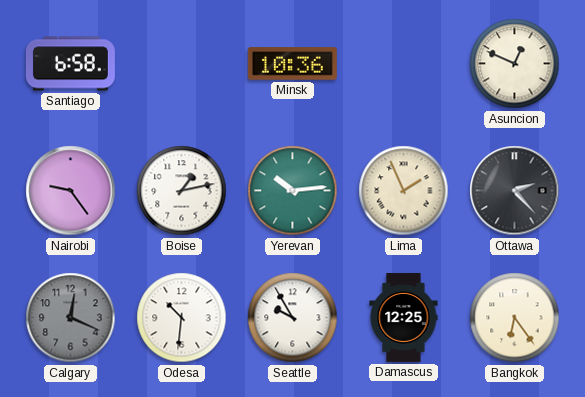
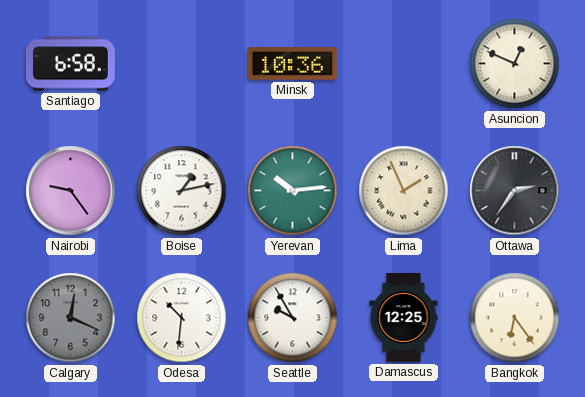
Ottawa: 2:23 -> 2:36
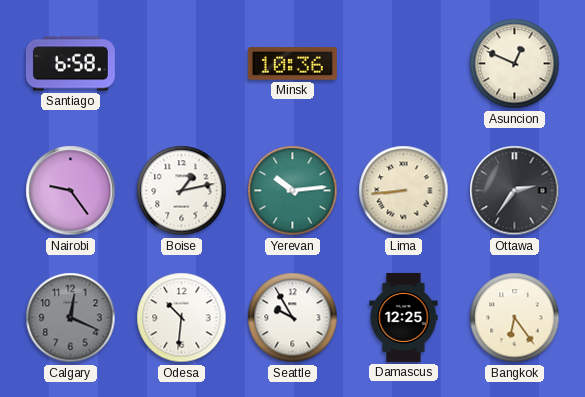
Lima: 1:56 -> 8:44
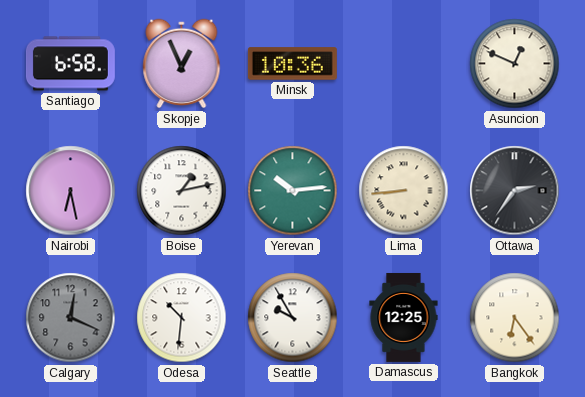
Skopje: none -> 12:56
Nairobi: 9:24 -> 6:28
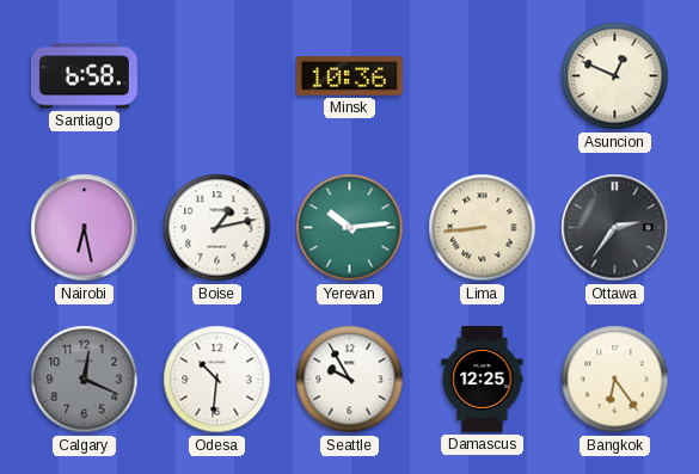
Skopje: 12:56 -> none
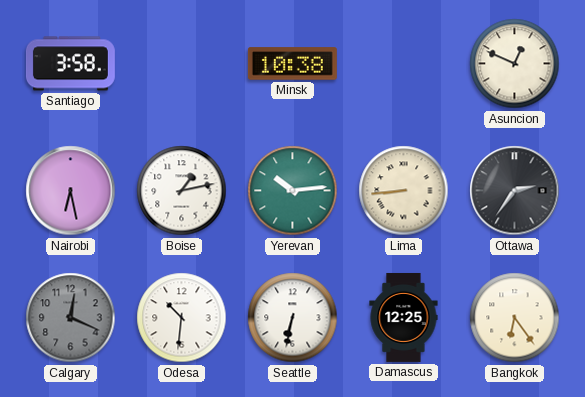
Santiago: 6:58 -> 3:58
Minsk: 10:36 -> 10:38
Seattle: 9:55 -> 6:32
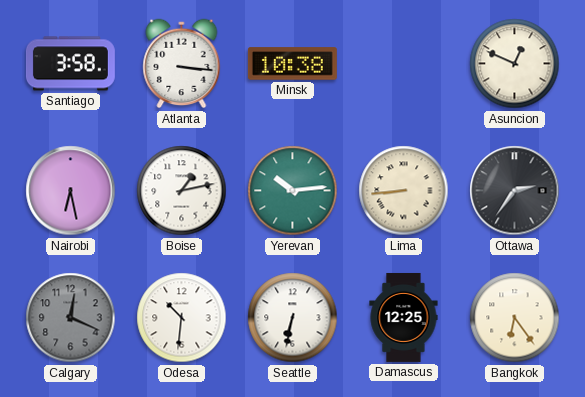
Atlanta: none -> 3:16
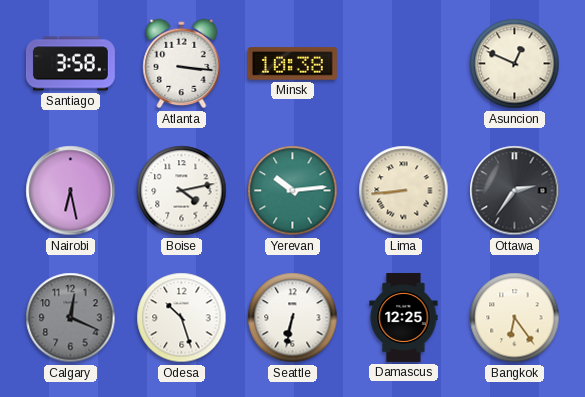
Boise: 1:13 -> 4:13
Odesa: 10:31 -> 10:27
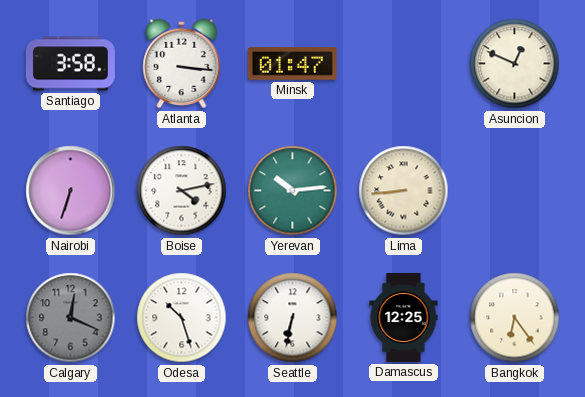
Minsk: 10:38 -> 01:47
Nairobi: 6:28 -> 6:33
Ottawa: 2:36 -> none
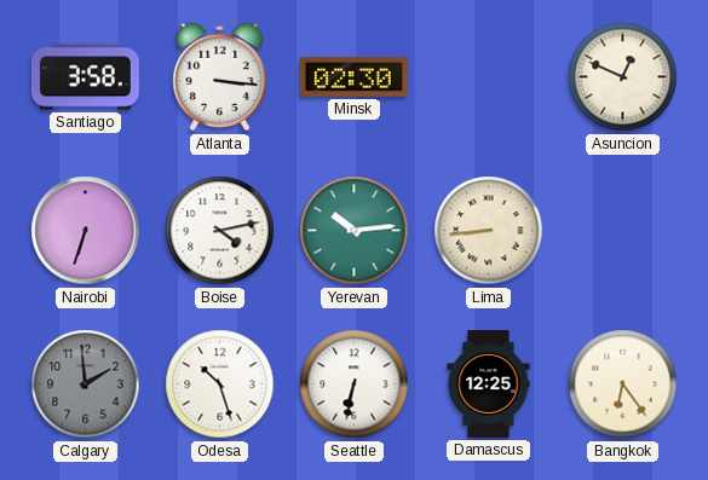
Minsk: 01:47 -> 02:30
Calgary: 12:19 -> 1:59
